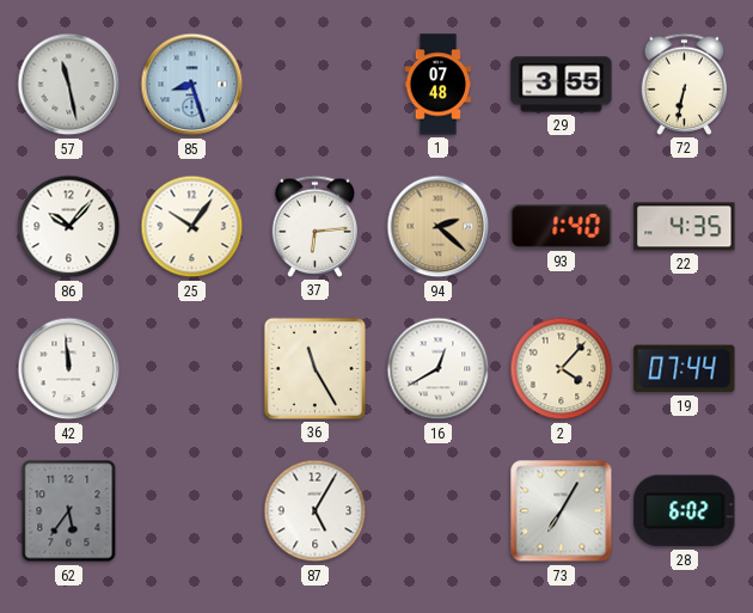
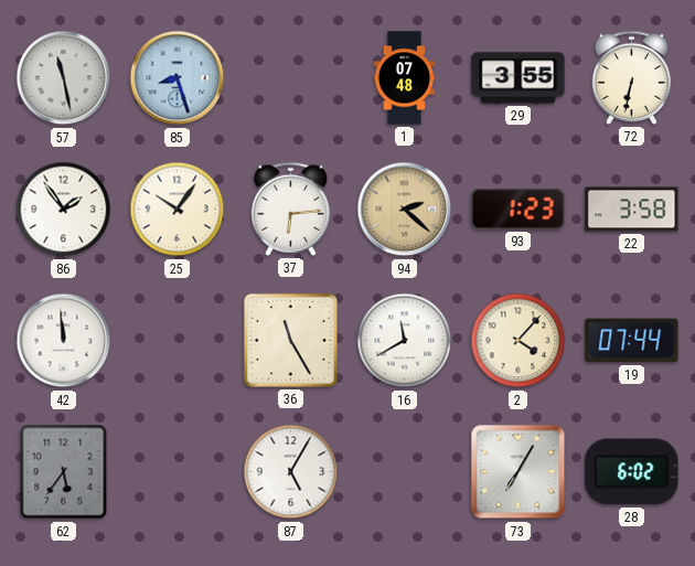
86: 10:07 -> 1:54
93: 1:40 -> 1:23
22: 4:35 -> 3:58
16: 12:40 -> 11:40
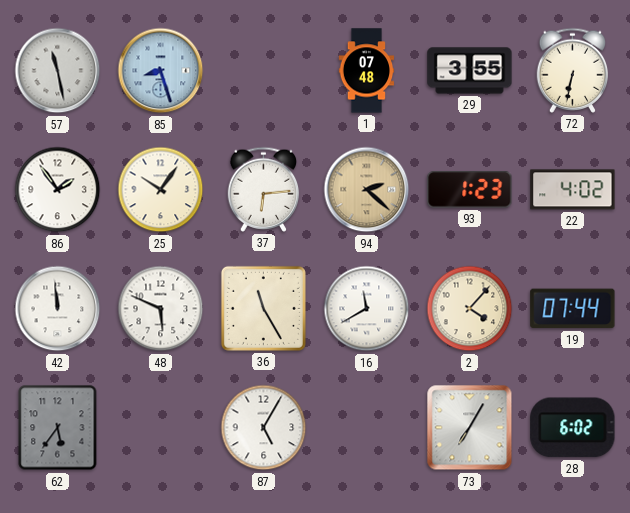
22: 3:58 -> 4:02
48: none -> 5:49
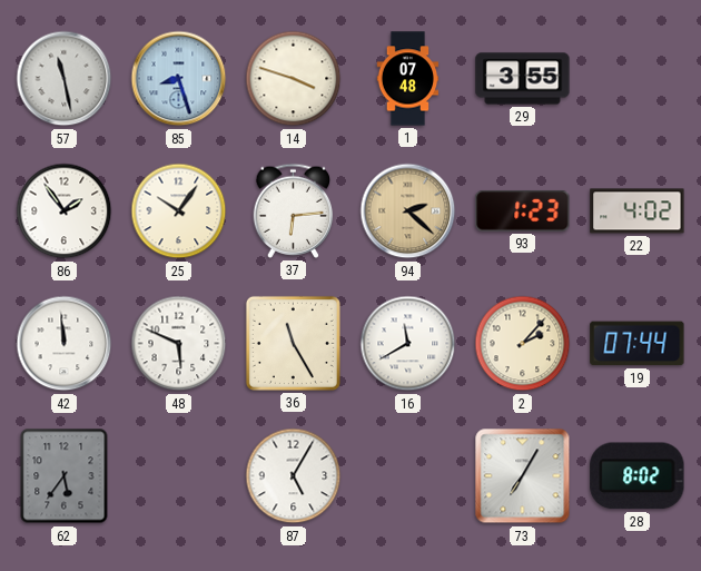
14: none -> 3:48
72: 6:32 -> none
2: 4:07 -> 2:07
28: 6:02 -> 8:02
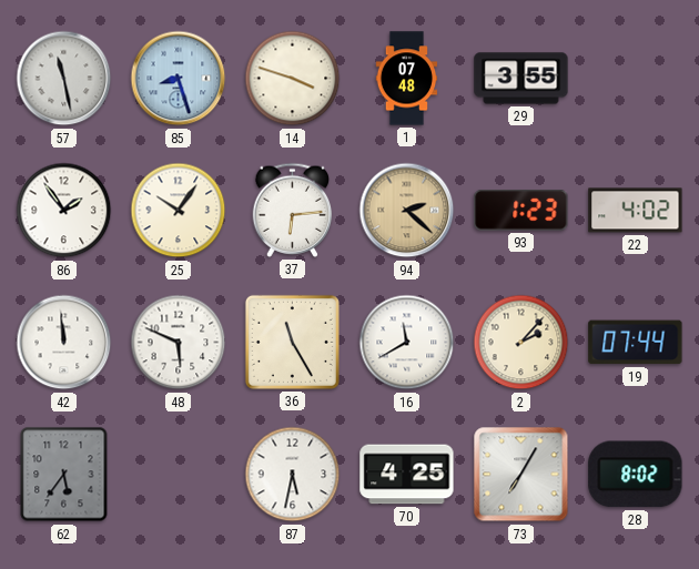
87: 5:05 -> 5:32
70: none -> 4:25
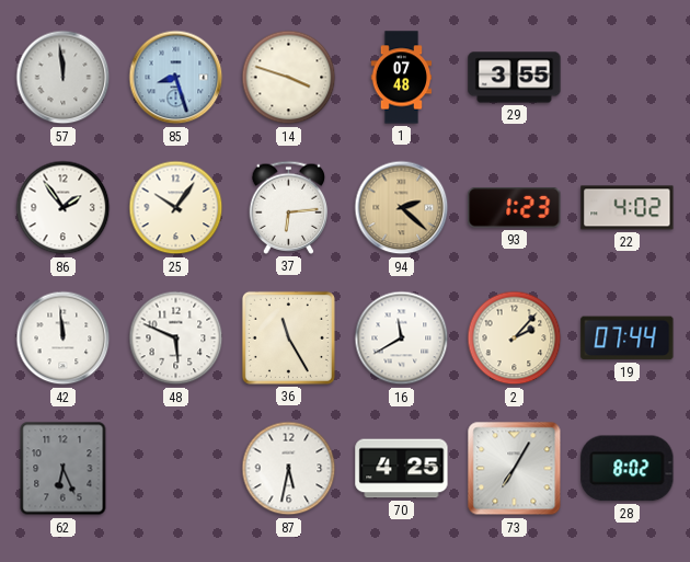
57: 11:28 -> 11:59
62: 5:36 -> 6:26
